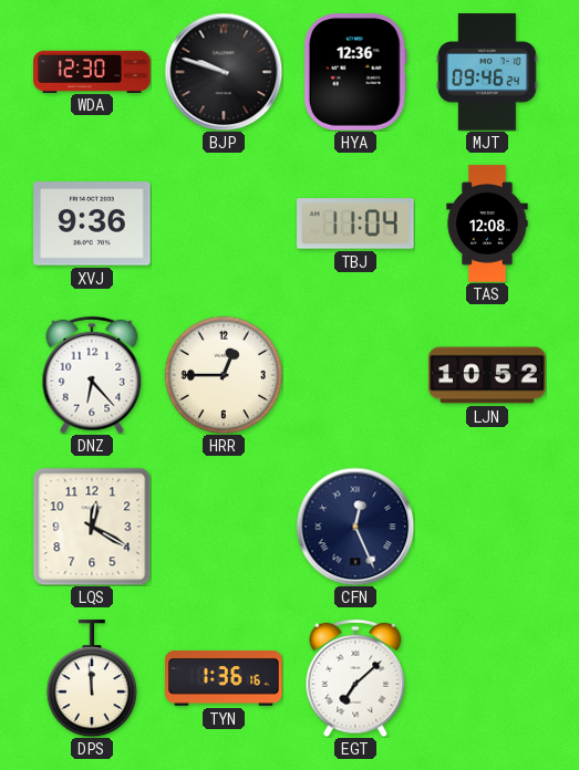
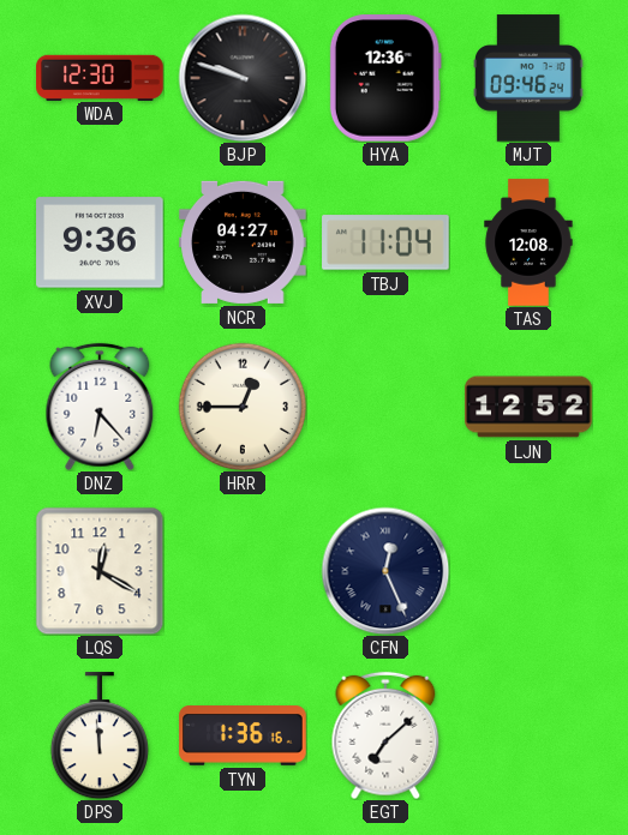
NCR: none -> 04:27
LJN: 10:52 -> 12:52
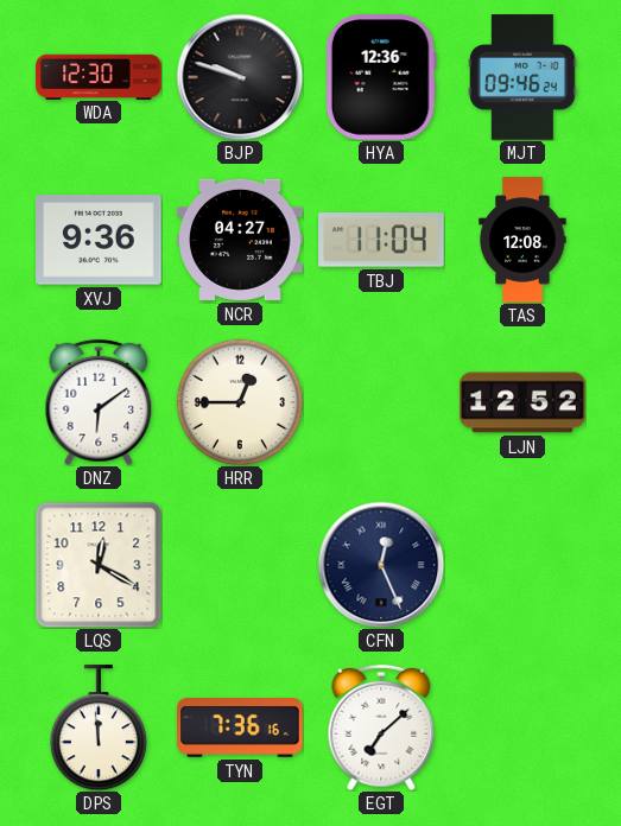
DNZ: 6:23 -> 6:09
TYN: 1:36 -> 7:36
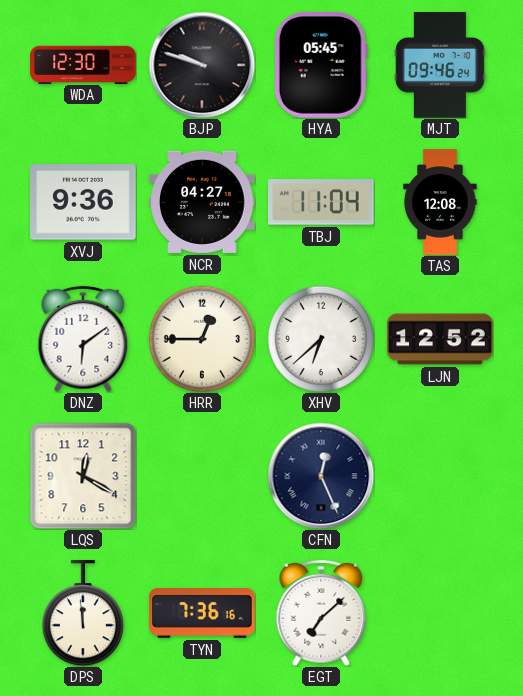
HYA: 12:36 -> 05:45
XHV: none -> 6:38
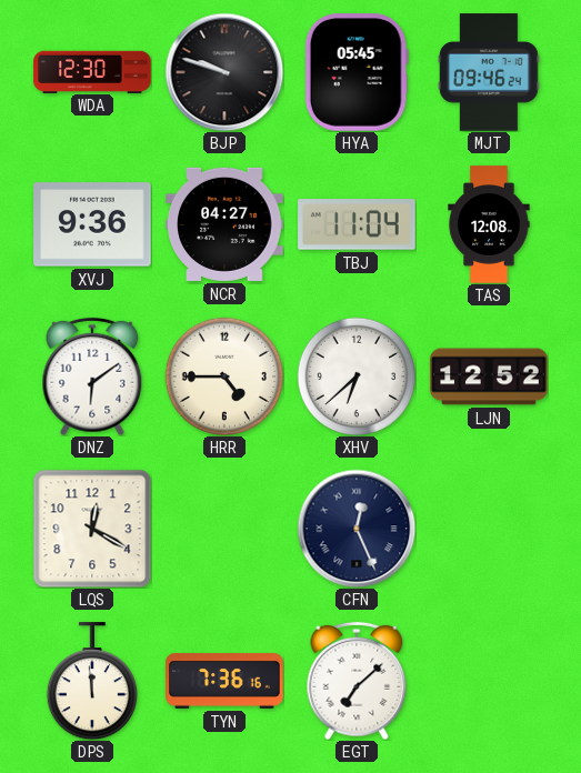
HRR: 12:45 -> 4:45
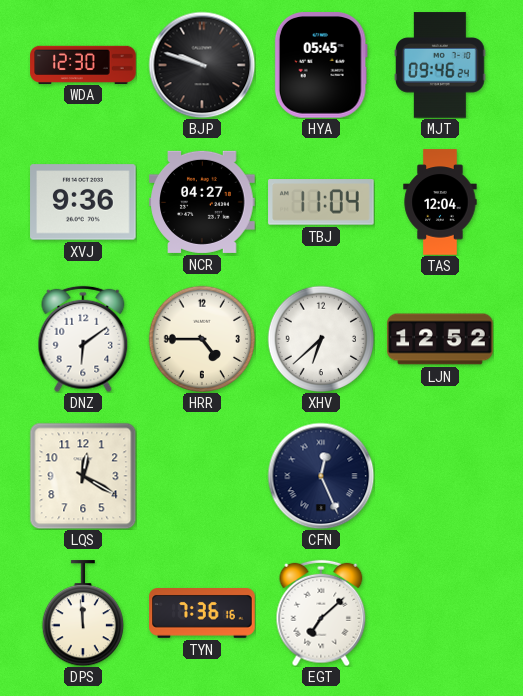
TAS: 12:08 -> 12:04
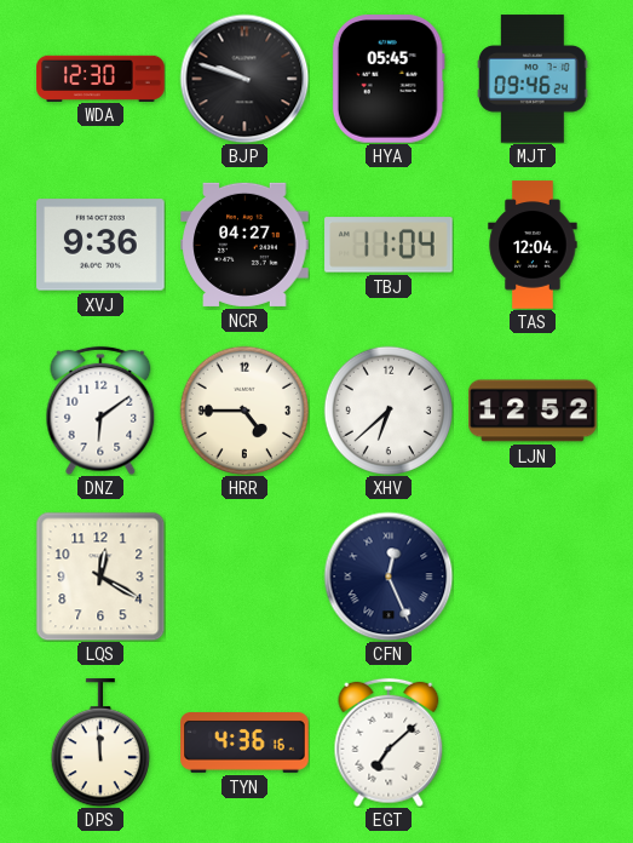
TYN: 7:36 -> 4:36
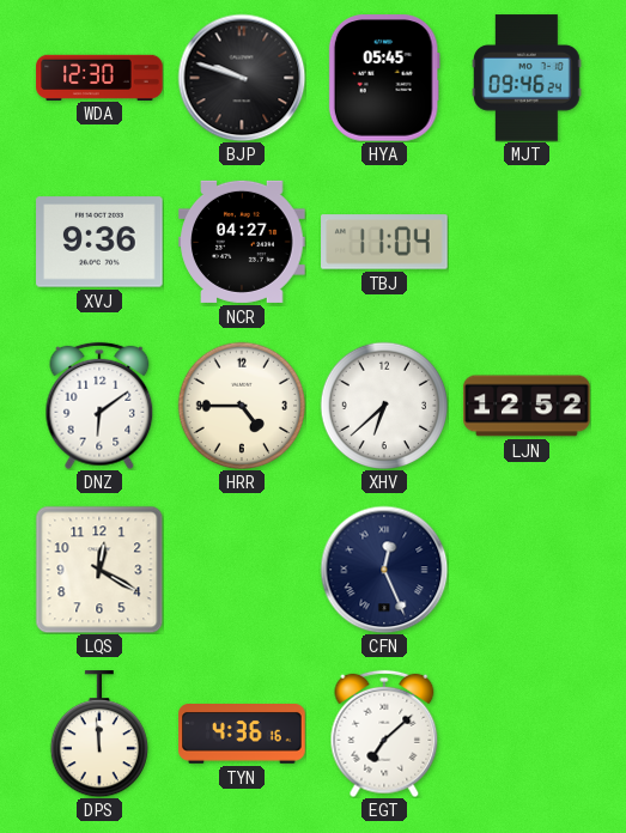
TAS: 12:04 -> none
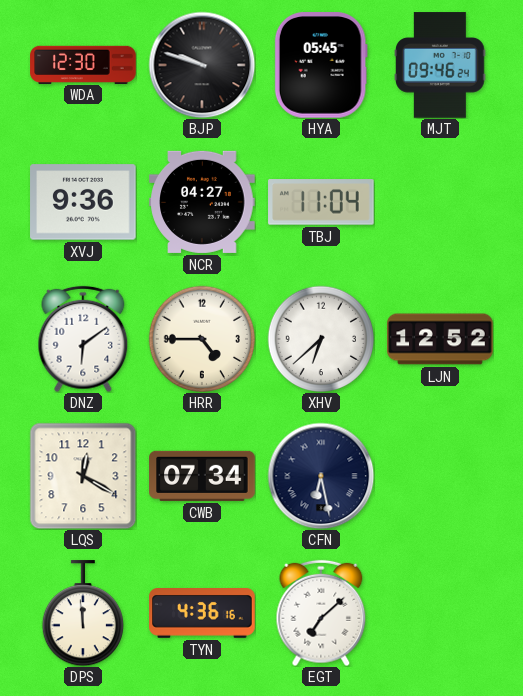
CWB: none -> 07:34
CFN: 12:26 -> 6:28
